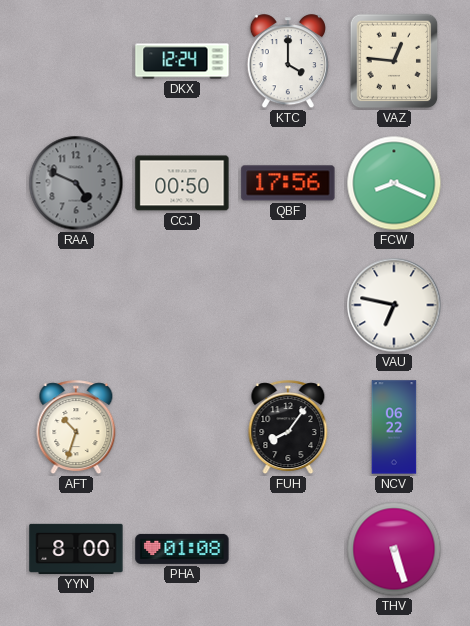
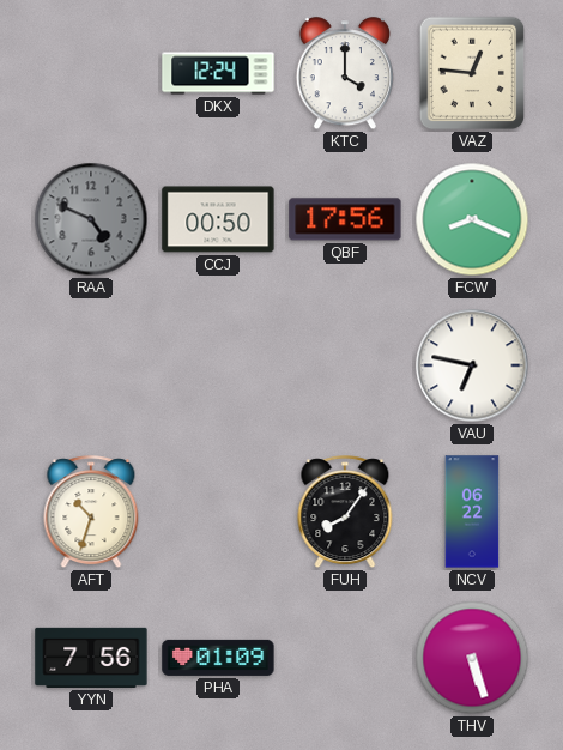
YYN: 8:00 -> 7:56
PHA: 01:08 -> 01:09
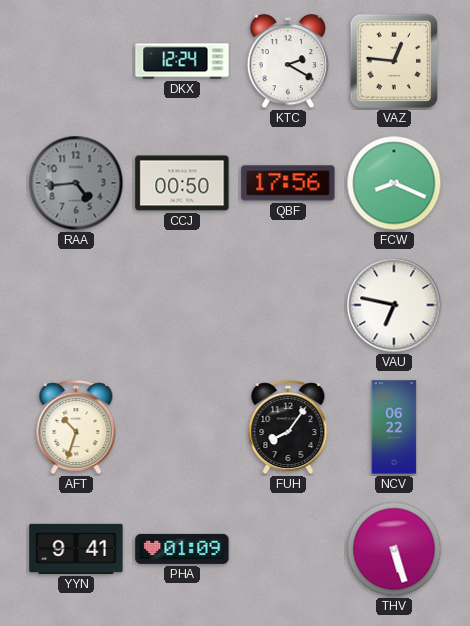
KTC: 4:00 -> 2:20
RAA: 4:49 -> 4:44
YYN: 7:56 -> 9:41
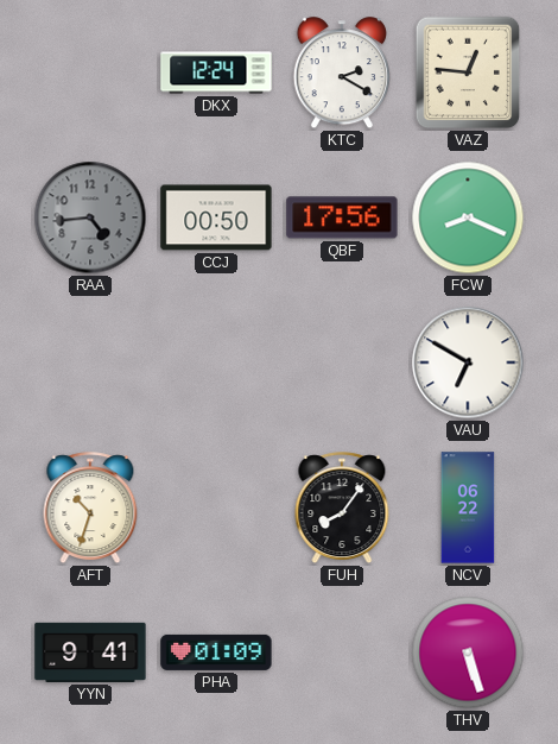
VAU: 6:47 -> 6:50
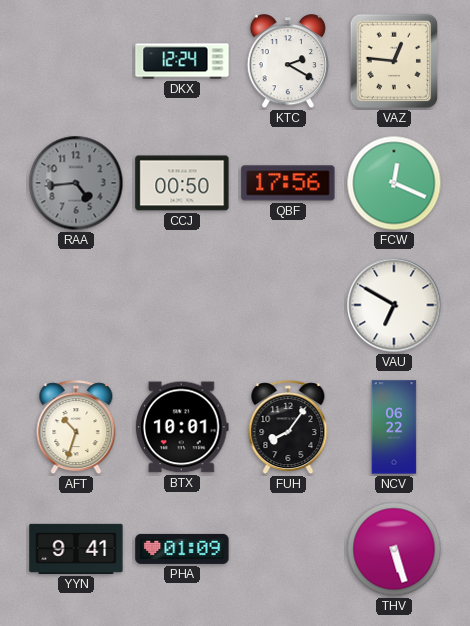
FCW: 8:19 -> 12:19
BTX: none -> 10:01
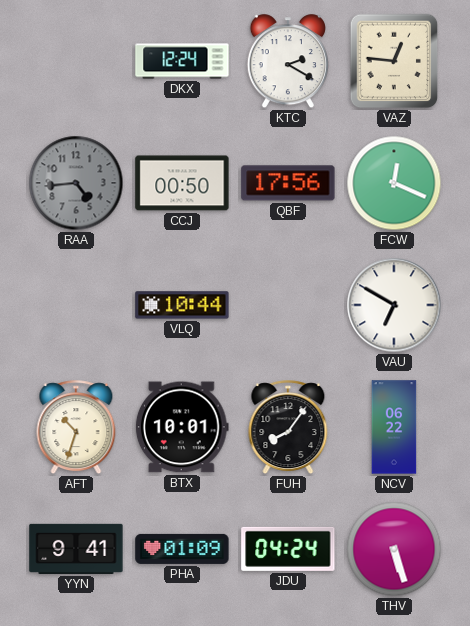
VLQ: none -> 10:44
JDU: none -> 04:24
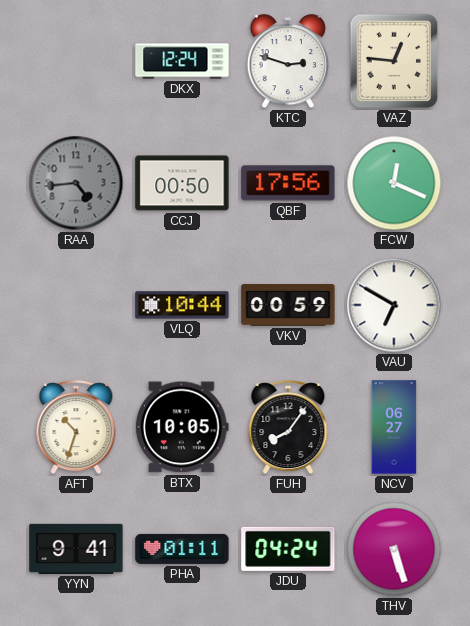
KTC: 2:20 -> 2:48
VKV: none -> 00:59
BTX: 10:01 -> 10:05
NCV: 06:22 -> 06:27
PHA: 01:09 -> 01:11
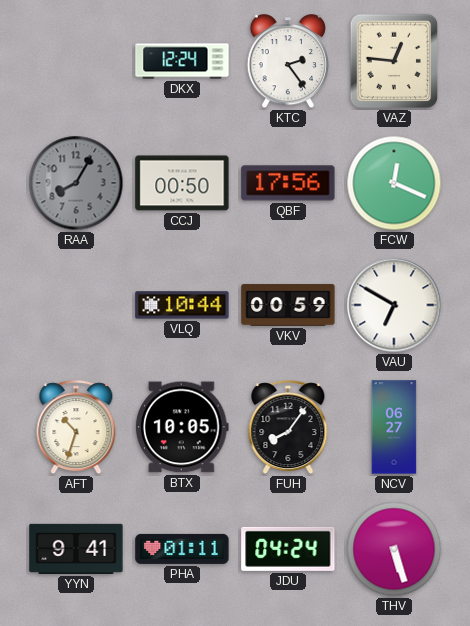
KTC: 2:48 -> 2:24
RAA: 4:44 -> 8:05
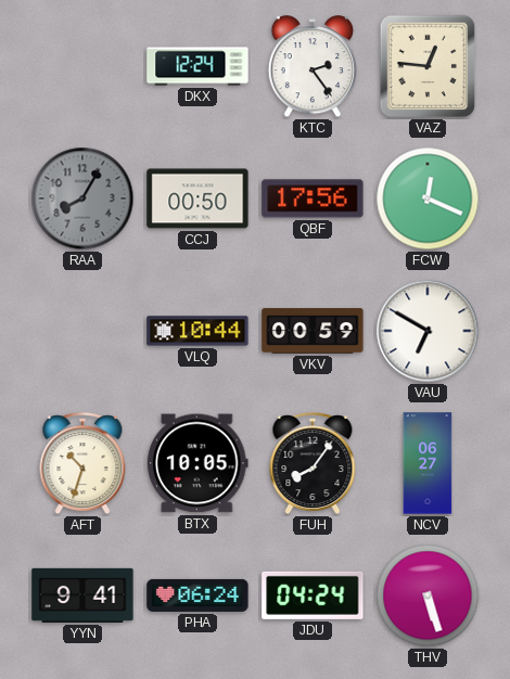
PHA: 01:11 -> 06:24
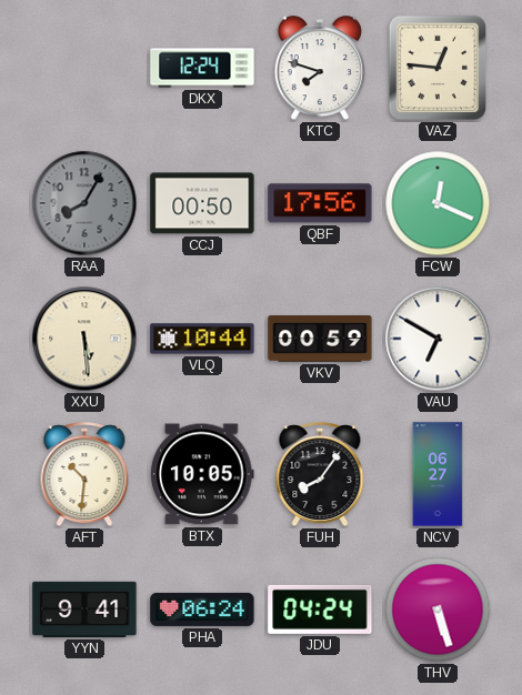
KTC: 2:24 -> 7:48
XXU: none -> 5:29
AFT: 10:33 -> 10:31
